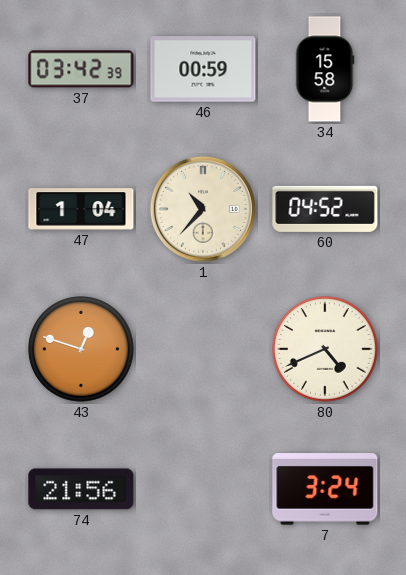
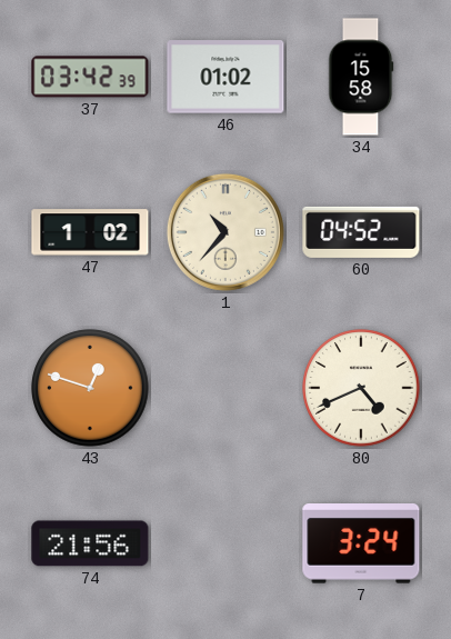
46: 00:59 -> 01:02
47: 1:04 -> 1:02
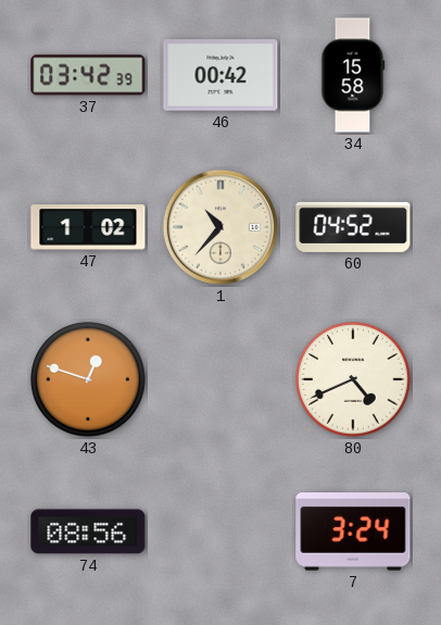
46: 01:02 -> 00:42
74: 21:56 -> 08:56
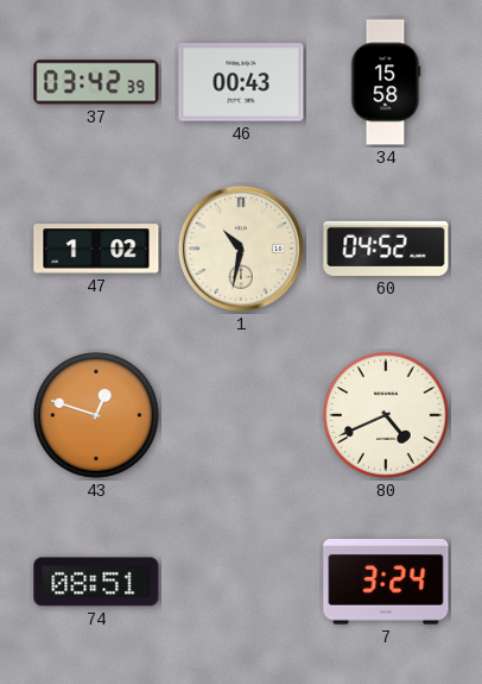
46: 00:42 -> 00:43
1: 10:37 -> 10:32
74: 08:56 -> 08:51
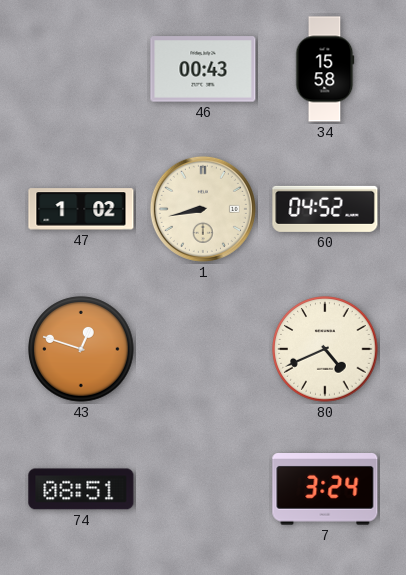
37: 03:42 -> none
1: 10:32 -> 8:43
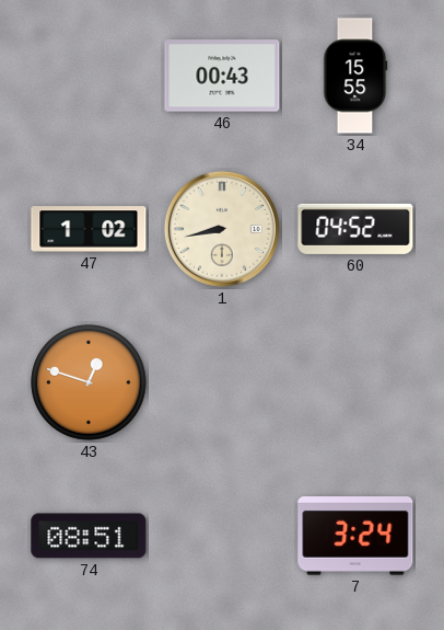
34: 15:58 -> 15:55
80: 4:41 -> none
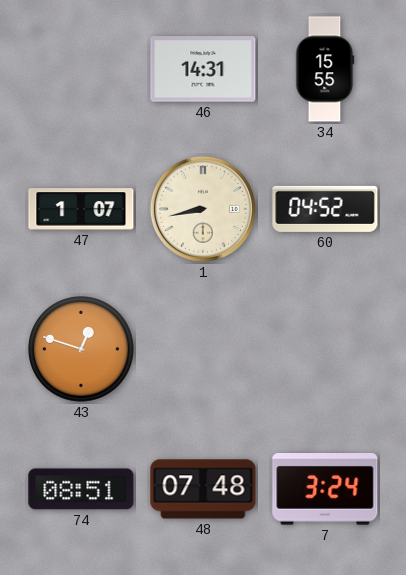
46: 00:43 -> 14:31
47: 1:02 -> 1:07
48: none -> 07:48
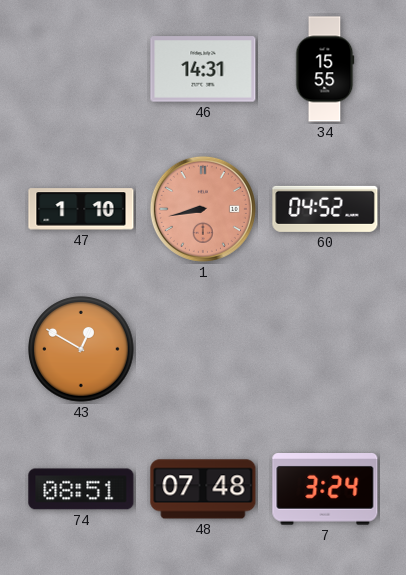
47: 1:07 -> 1:10
1 dial: cream -> salmon
43: 12:48 -> 12:50
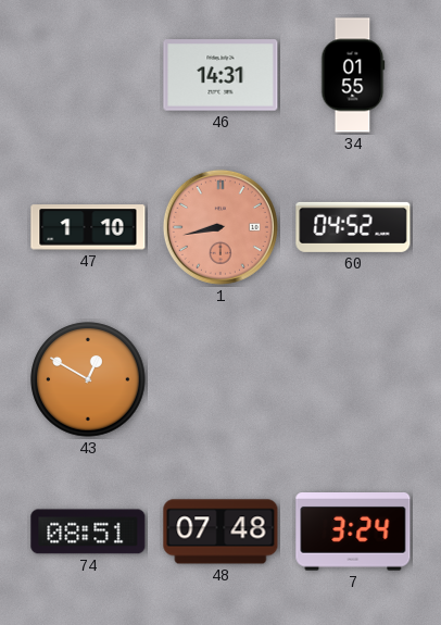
34: 15:55 -> 01:55
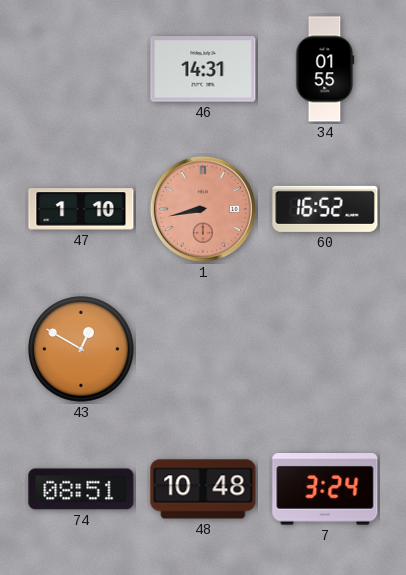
60: 04:52 -> 16:52
48: 07:48 -> 10:48
